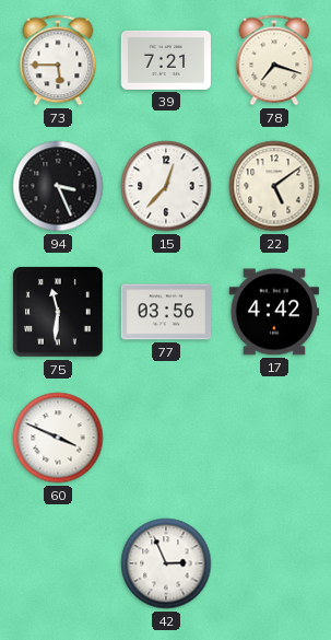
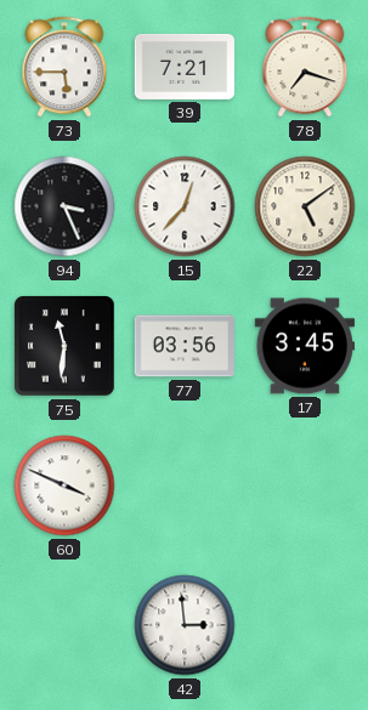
17: 4:42 -> 3:45
42: 2:56 -> 2:59
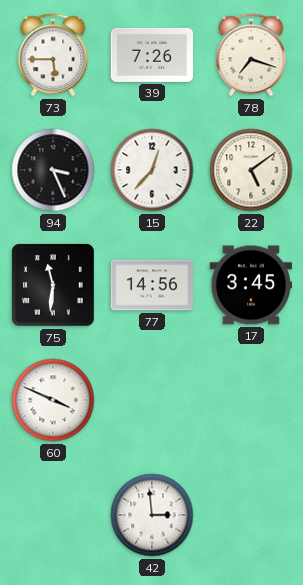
39: 7:21 -> 7:26
77: 03:56 -> 14:56
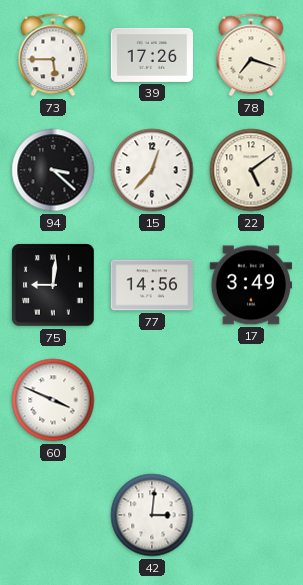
39: 7:26 -> 17:26
94: 3:26 -> 3:22
75: 11:31 -> 9:01
17: 3:45 -> 3:49
42: 2:59 -> 3:01
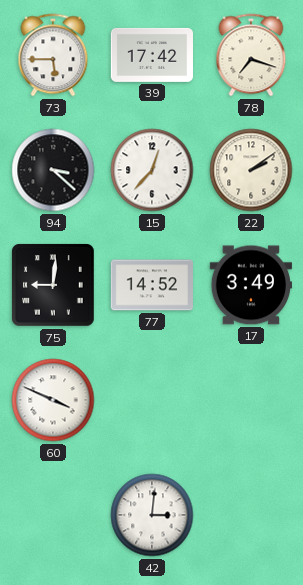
39: 17:26 -> 17:42
22: 5:09 -> 2:09
77: 14:56 -> 14:52
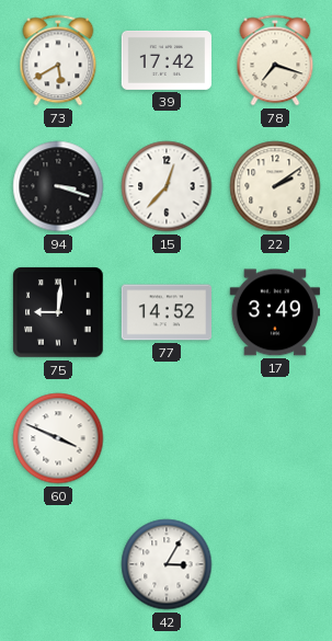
73: 5:45 -> 5:40
94: 3:22 -> 3:18
42: 3:01 -> 3:05
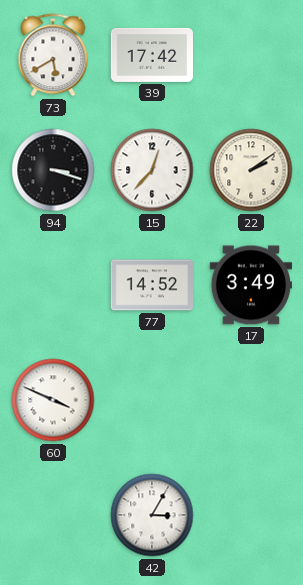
78: 7:18 -> none
75: 9:01 -> none
